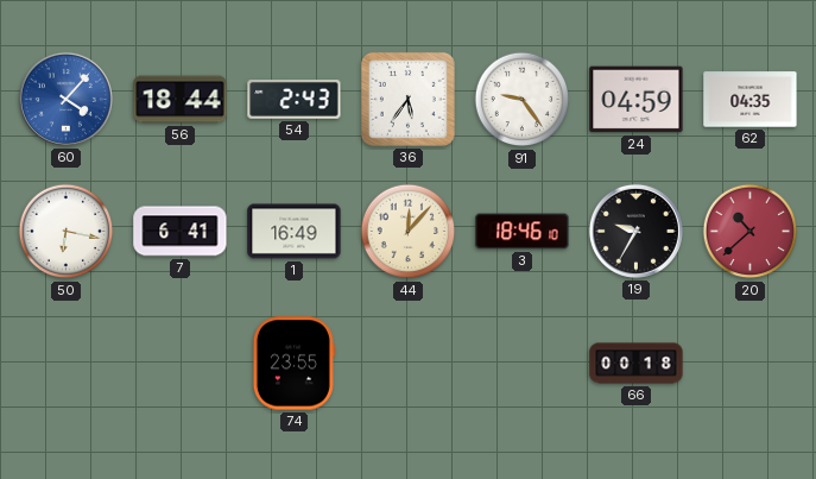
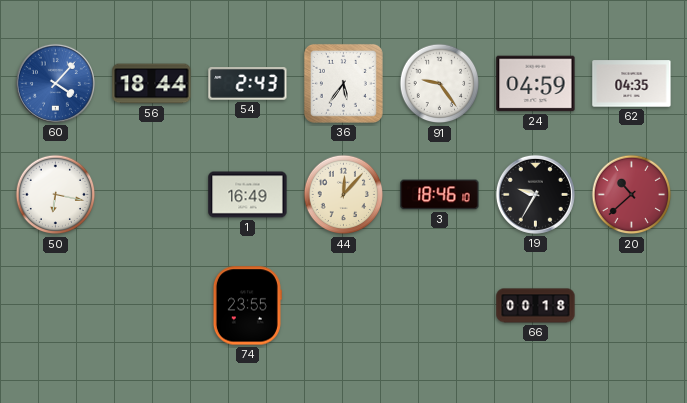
7: 6:41 -> none
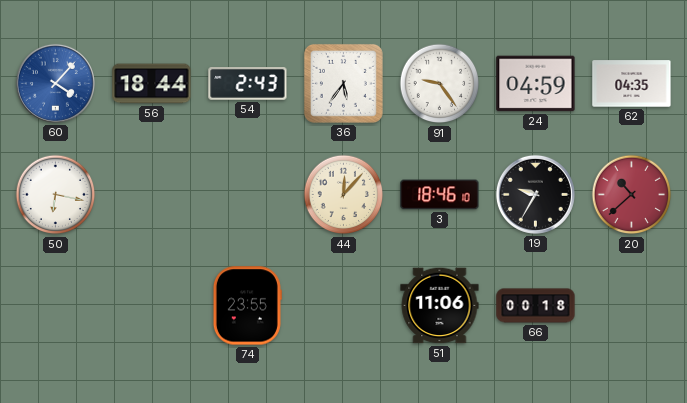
1: 16:49 -> none
51: none -> 11:06
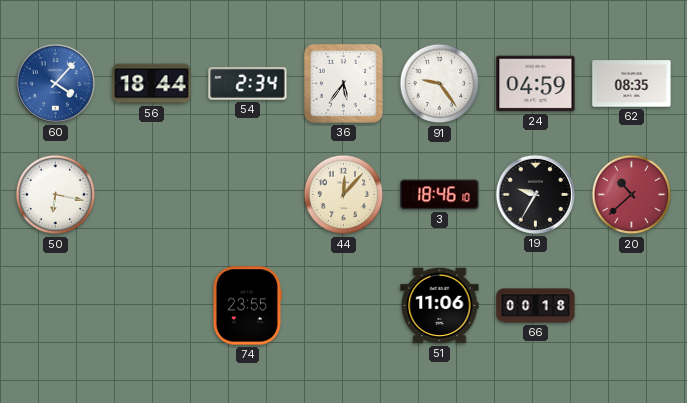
54: 2:43 -> 2:34
62: 04:35 -> 08:35
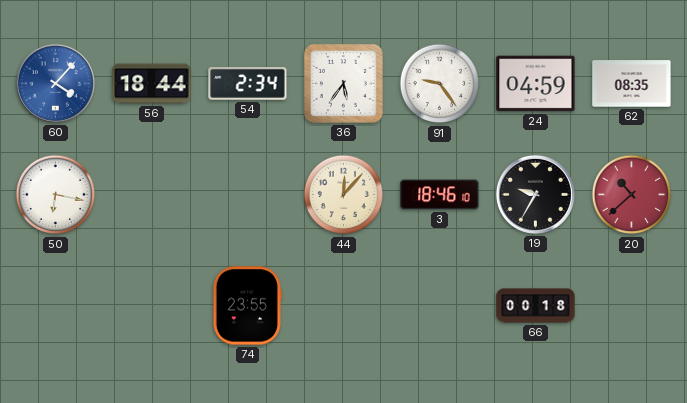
51: 11:06 -> none
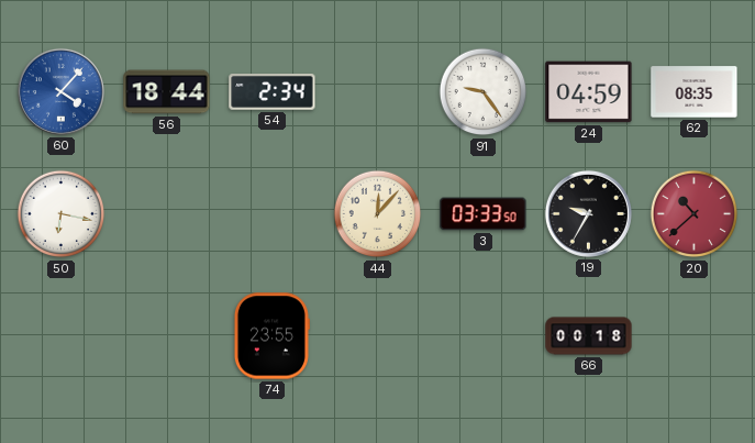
36: 5:36 -> none
3: 18:46 -> 03:33
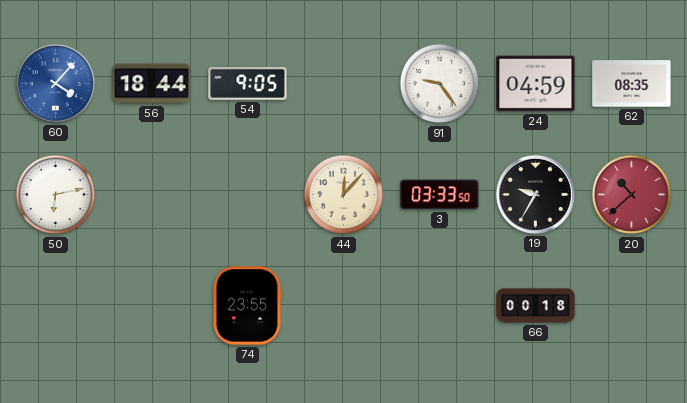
54: 2:34 -> 9:05
50: 6:17 -> 6:13
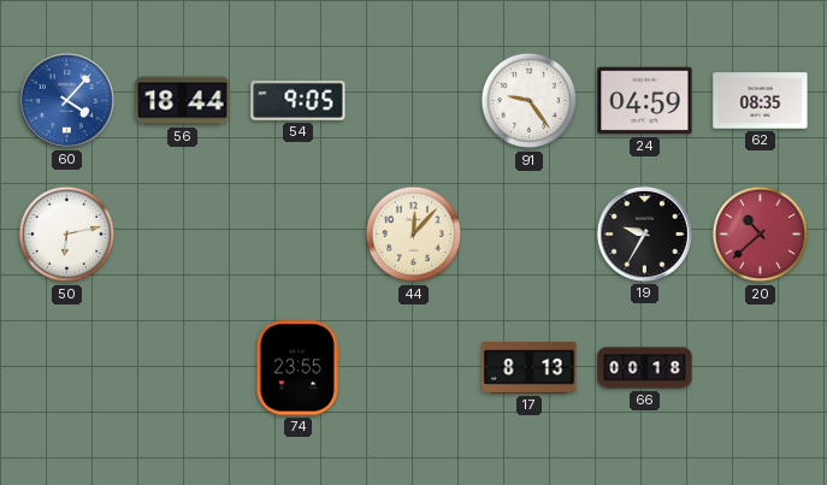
3: 03:33 -> none
17: none -> 8:13
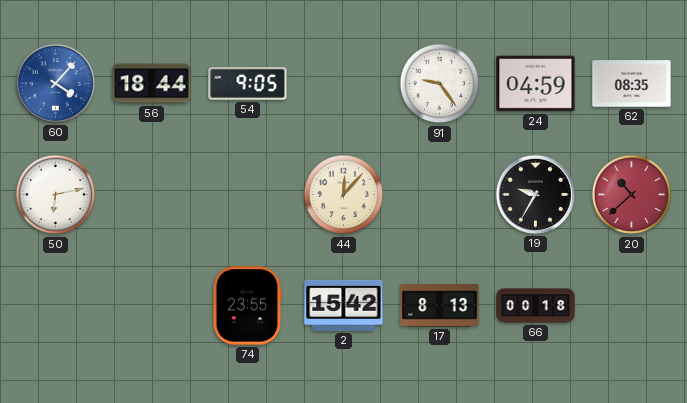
2: none -> 15:42
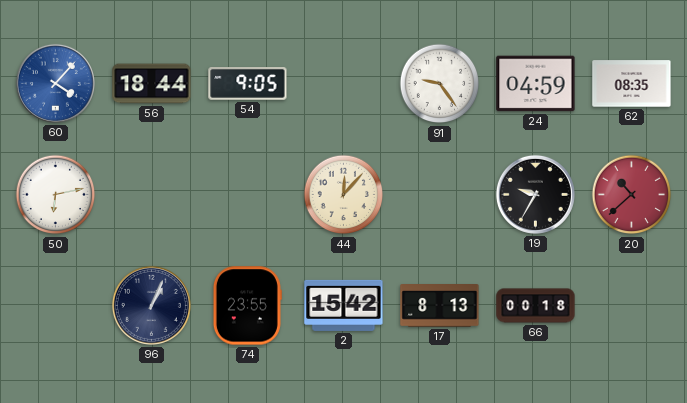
96: none -> 1:04
